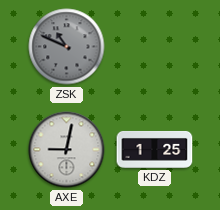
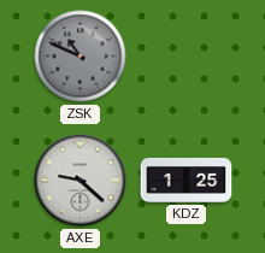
AXE: 9:02 -> 9:22
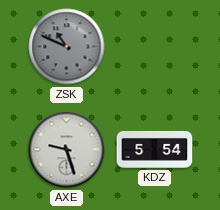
AXE: 9:22 -> 9:27
KDZ: 1:25 -> 5:54
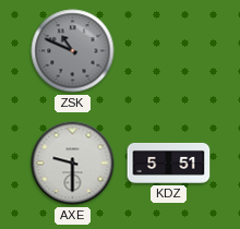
AXE: 9:27 -> 9:30
KDZ: 5:54 -> 5:51
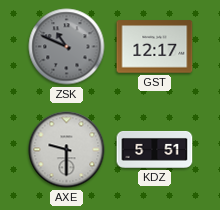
GST: none -> 12:17
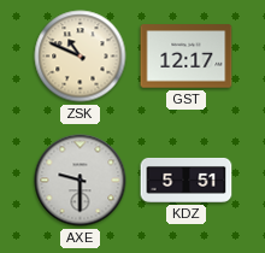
ZSK dial: grey -> cream
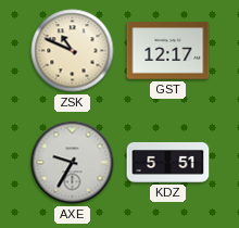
AXE: 9:30 -> 9:35
